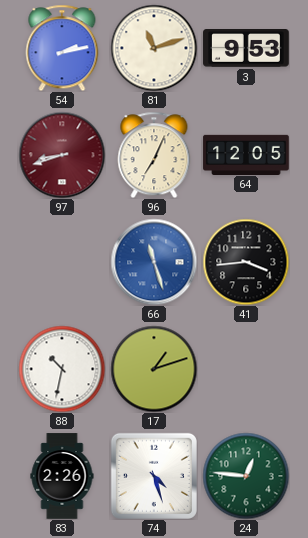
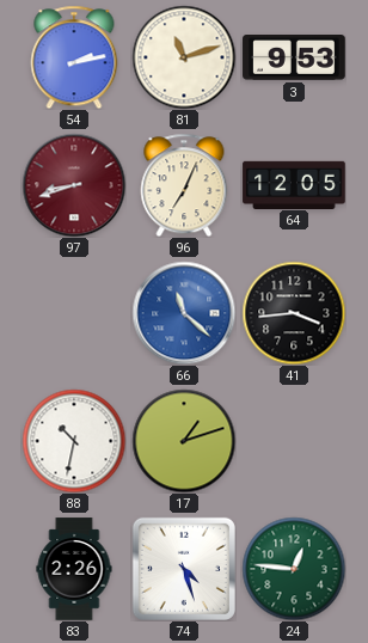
66: 11:27 -> 11:22
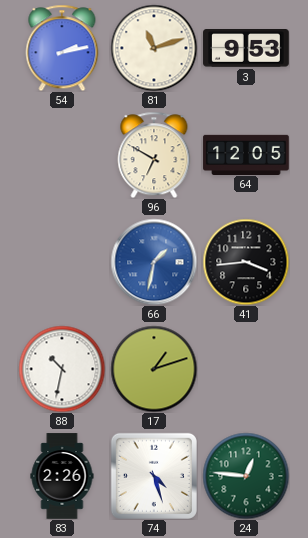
97: 8:42 -> none
96: 7:04 -> 6:50
66: 11:22 -> 1:32
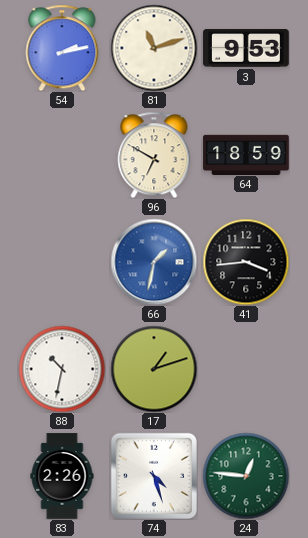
64: 12:05 -> 18:59
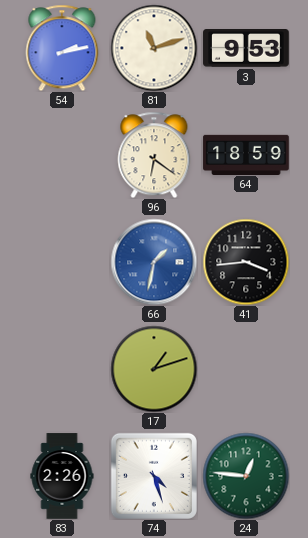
96: 6:50 -> 6:21
88: 10:32 -> none
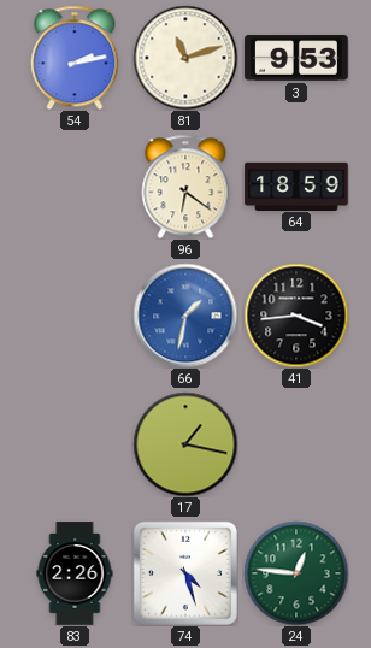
17: 1:12 -> 1:17
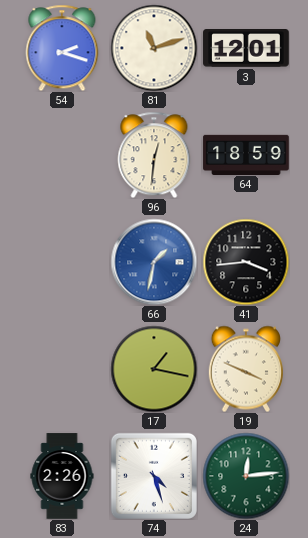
54: 2:13 -> 2:18
3: 9:53 -> 12:01
96: 6:21 -> 12:31
19: none -> 3:49
24: 12:46 -> 12:14
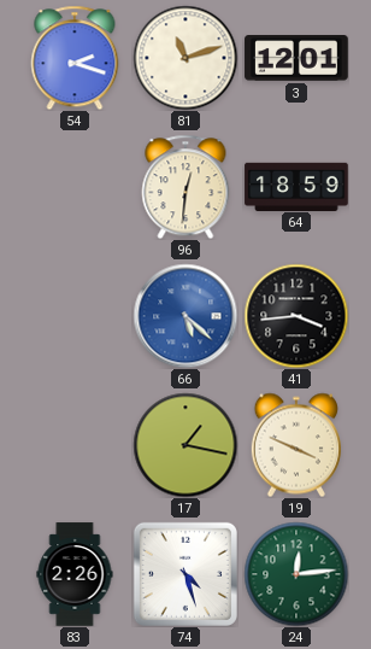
66: 1:32 -> 5:22
